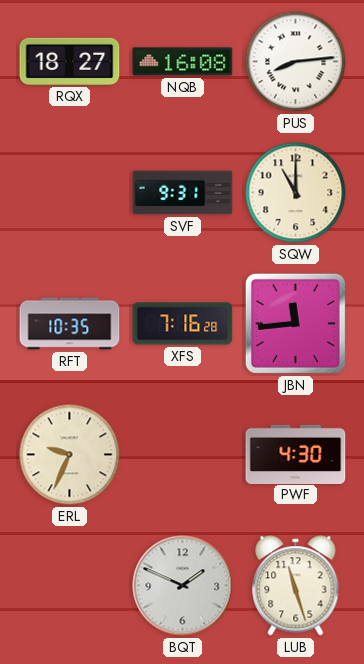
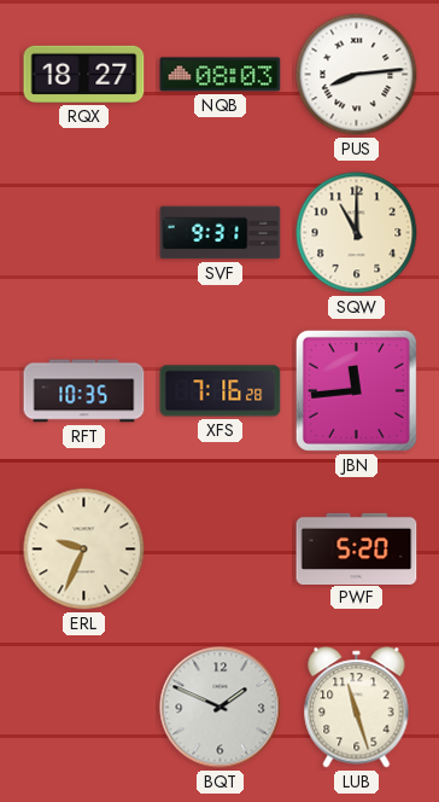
NQB: 16:08 -> 08:03
PWF: 4:30 -> 5:20
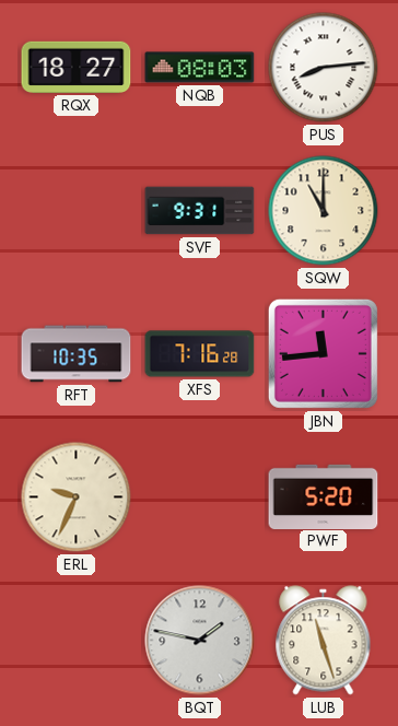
BQT: 1:49 -> 1:47
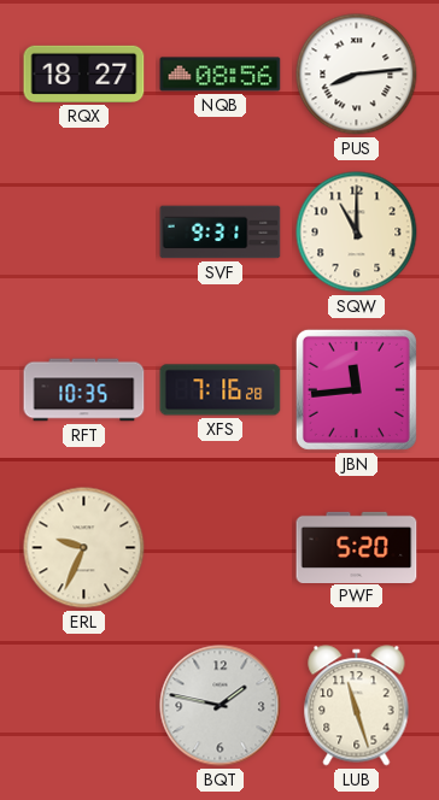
NQB: 08:03 -> 08:56
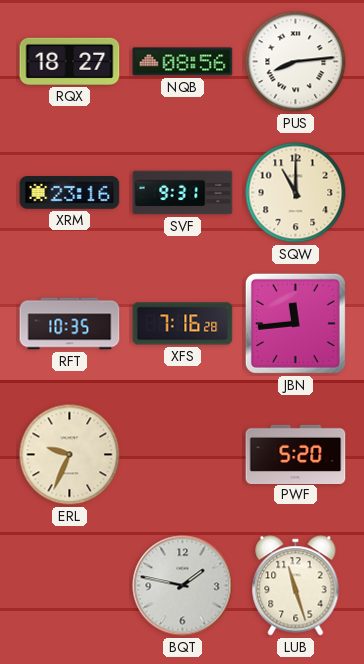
XRM: none -> 23:16
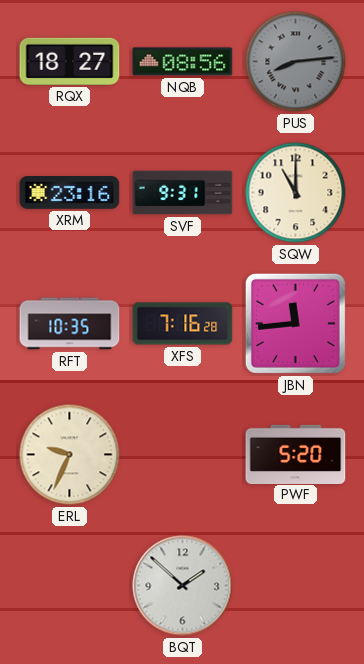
PUS dial: white -> grey
BQT: 1:47 -> 1:52
LUB: 11:27 -> none
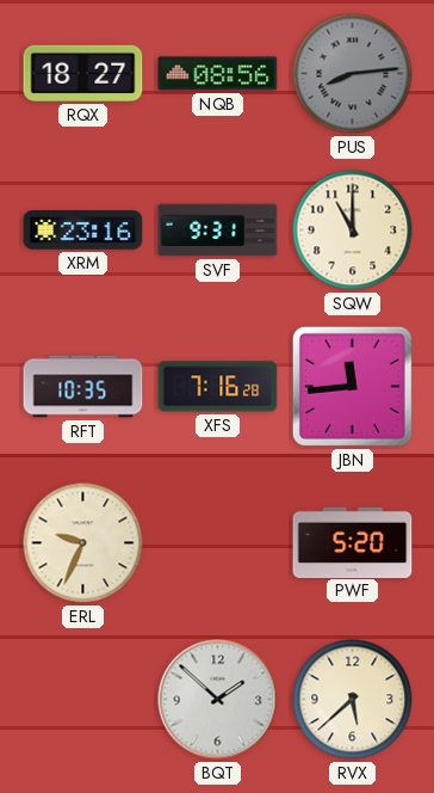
RVX: none -> 5:38
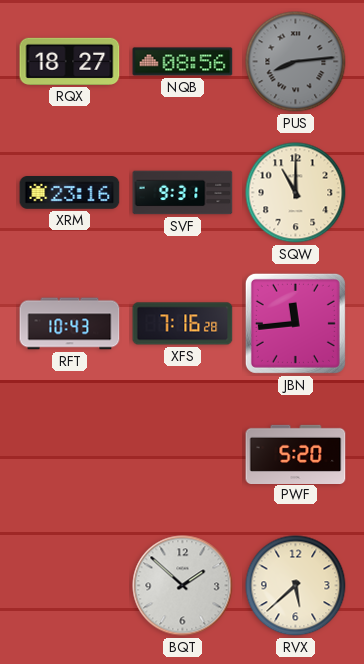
RFT: 10:35 -> 10:43
ERL: 9:34 -> none
